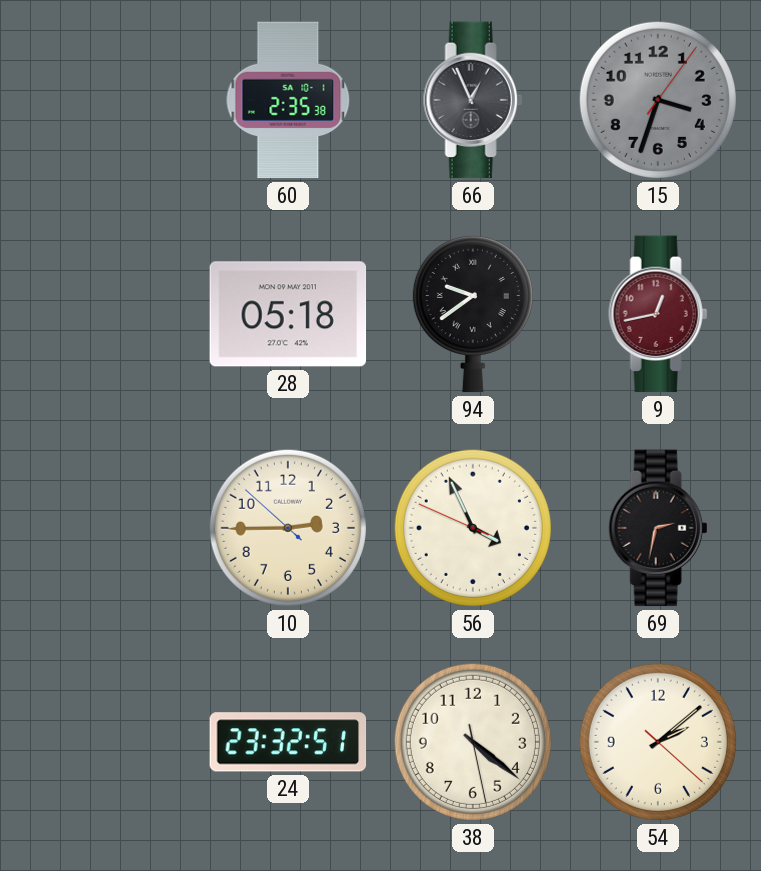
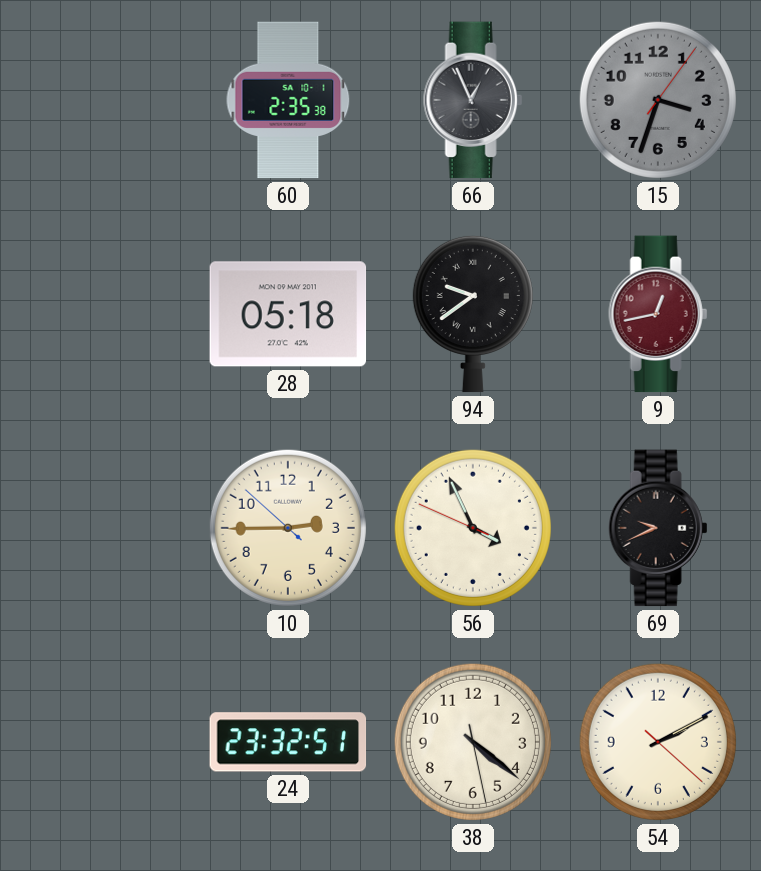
69: 2:32 -> 9:41
54: 2:08 -> 2:10
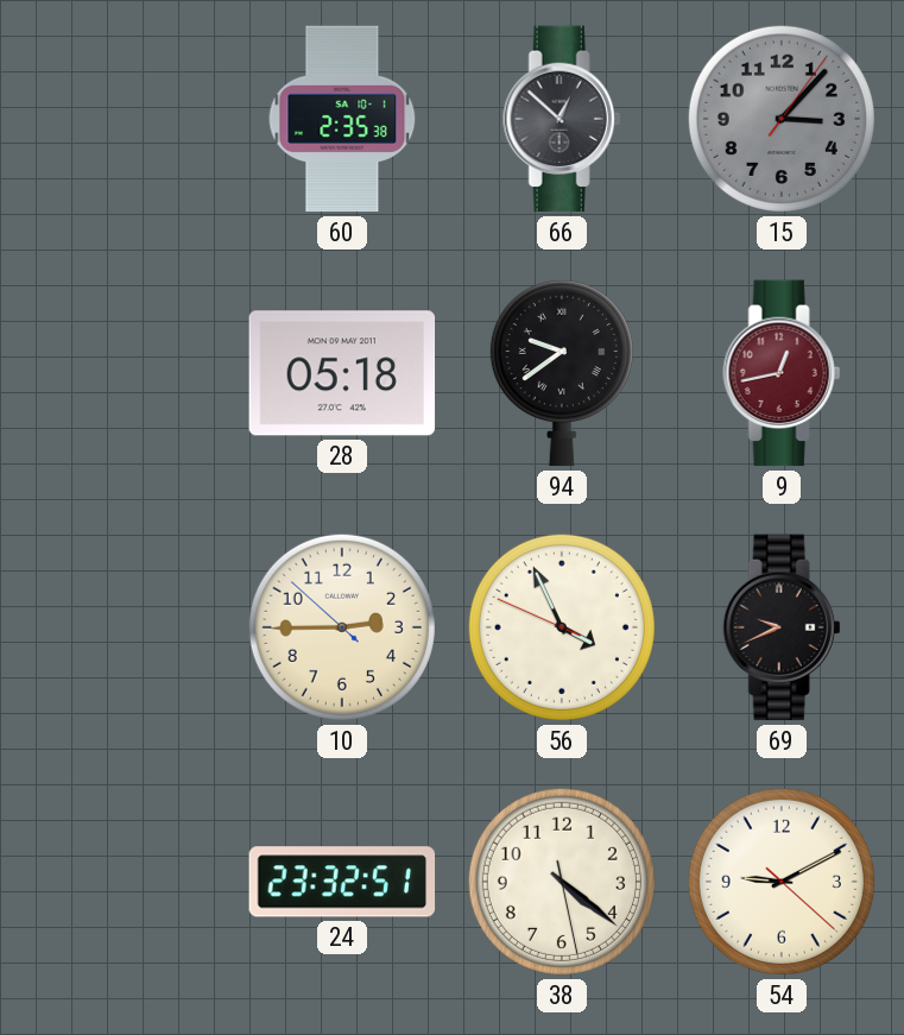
66: 12:56 -> 12:52
15: 3:33 -> 3:07
54: 2:10 -> 9:10
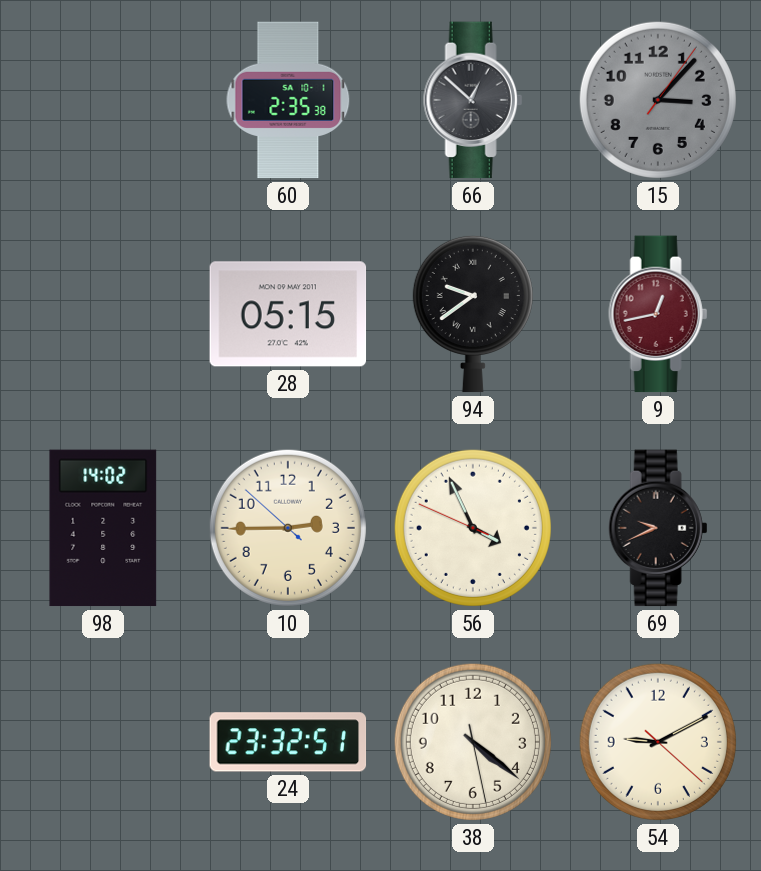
28: 05:18 -> 05:15
98: none -> 14:02
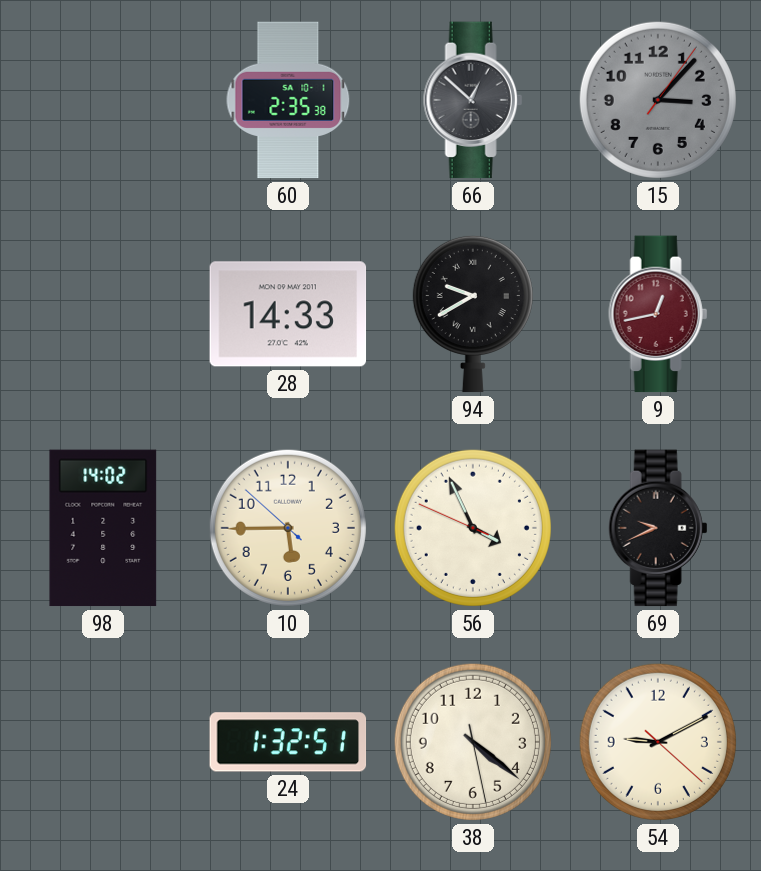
28: 05:15 -> 14:33
94: 9:39 -> 9:40
10: 2:44 -> 5:44
24: 23:32 -> 1:32
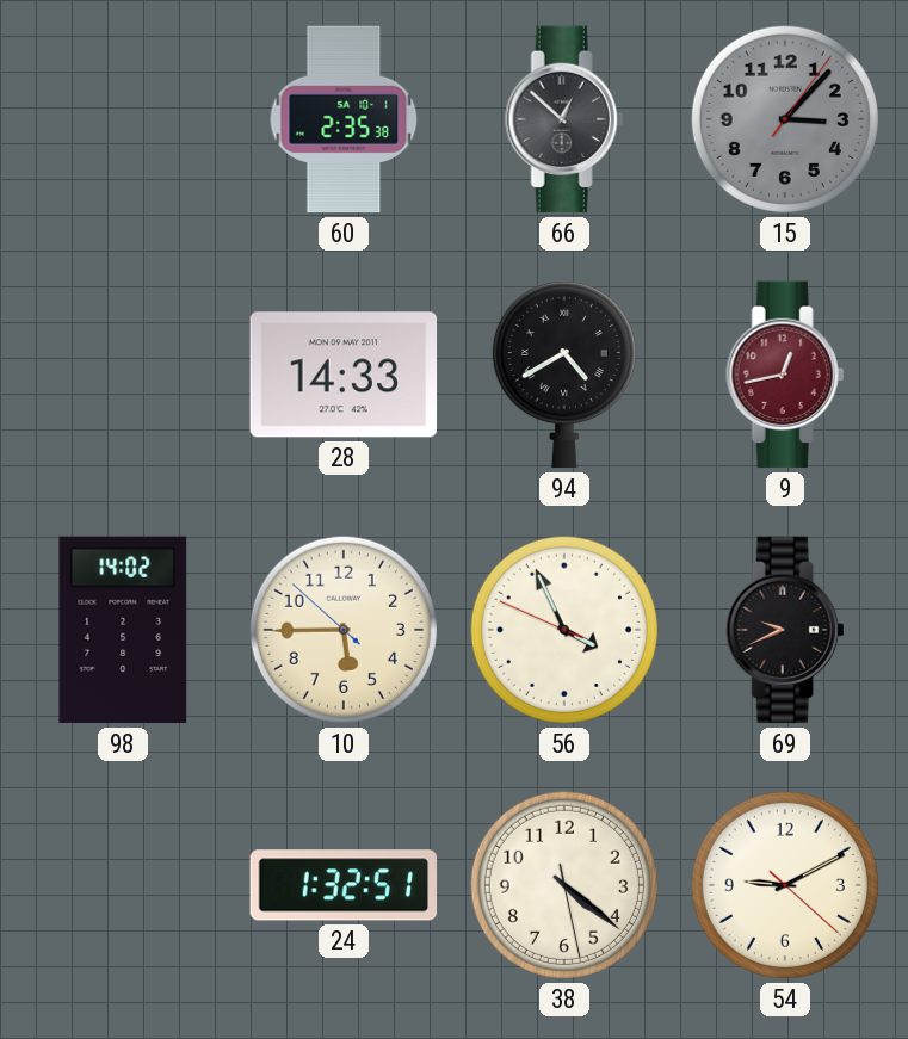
94: 9:40 -> 4:40
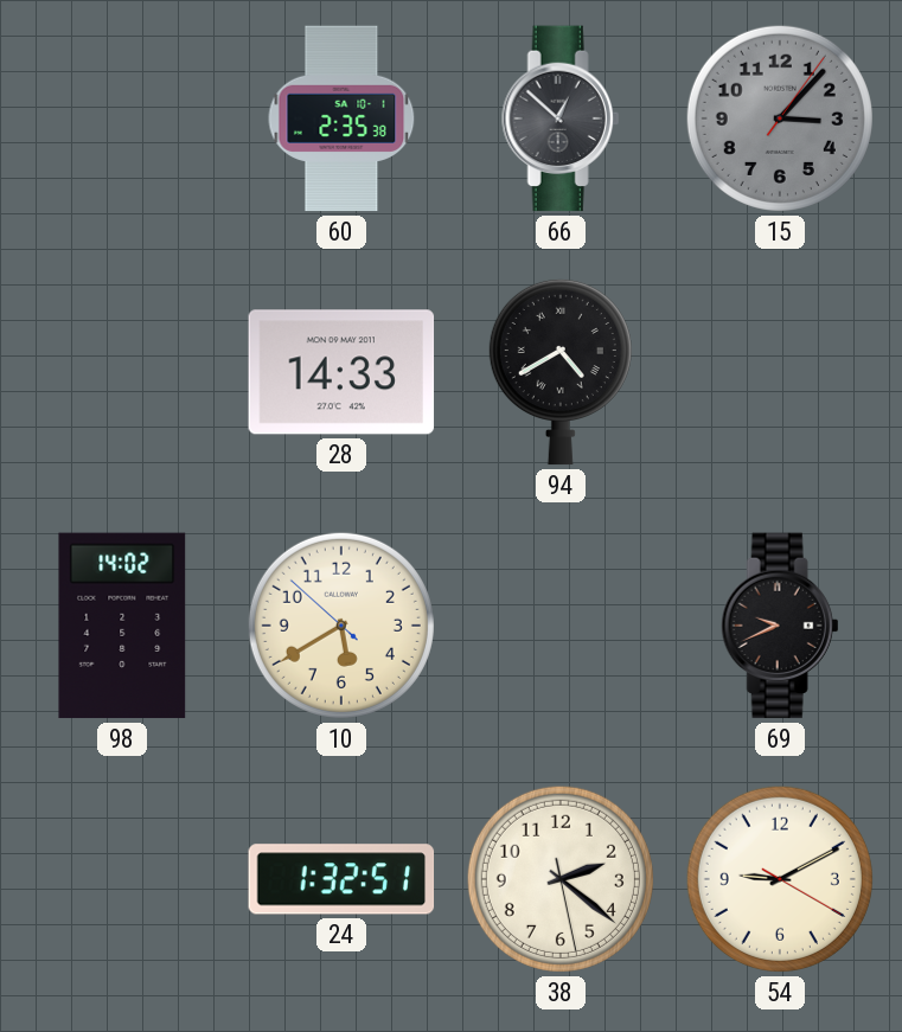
9: 12:43 -> none
10: 5:44 -> 5:39
56: 3:55 -> none
38: 4:21 -> 2:21
54: 9:10:22 -> 9:10:20
